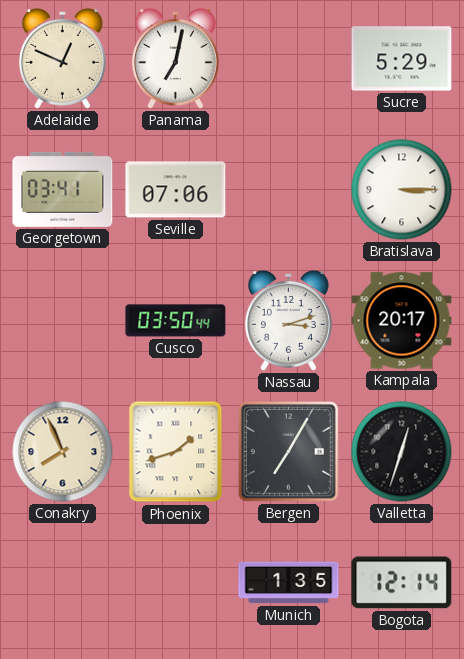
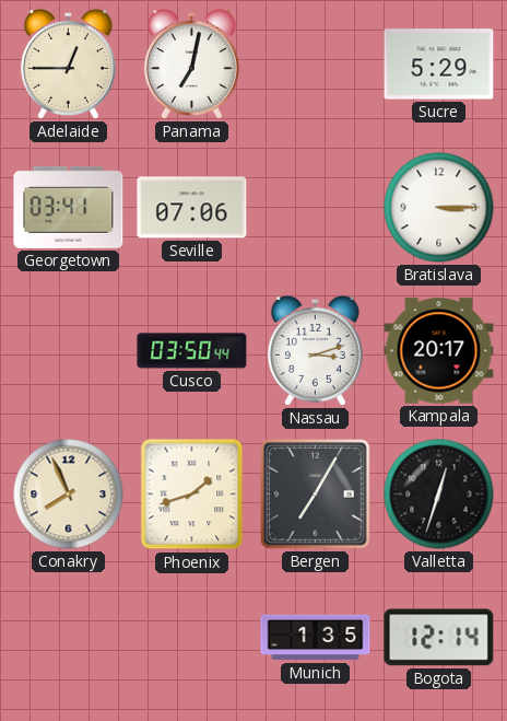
Adelaide: 12:49 -> 12:45
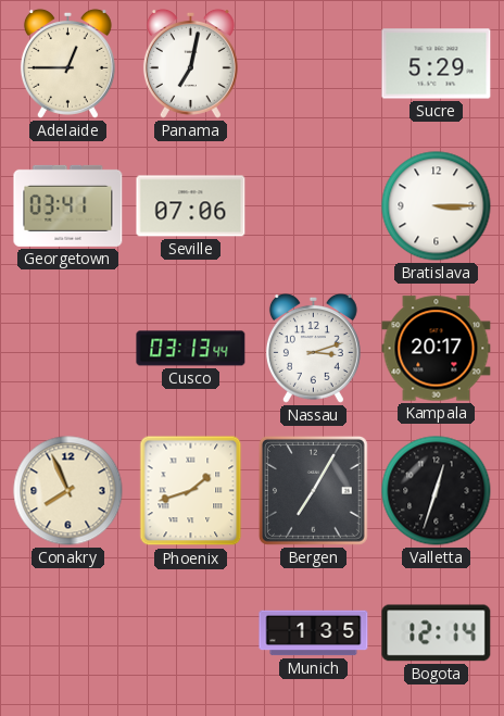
Cusco: 03:50 -> 03:13
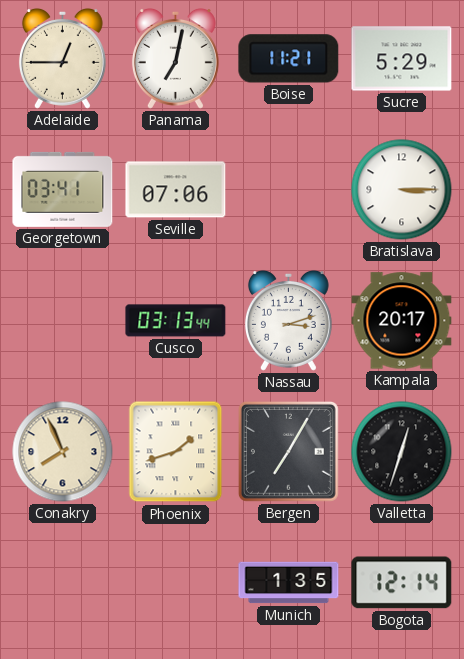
Boise: none -> 11:21
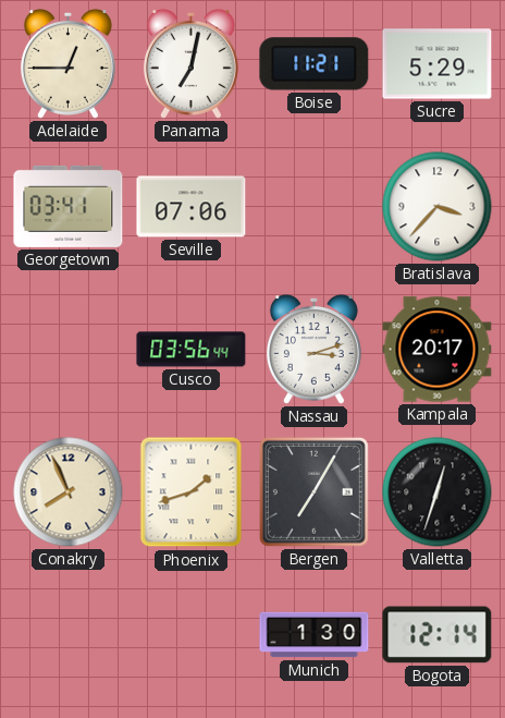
Bratislava: 3:15 -> 3:37
Cusco: 03:13 -> 03:56
Munich: 1:35 -> 1:30
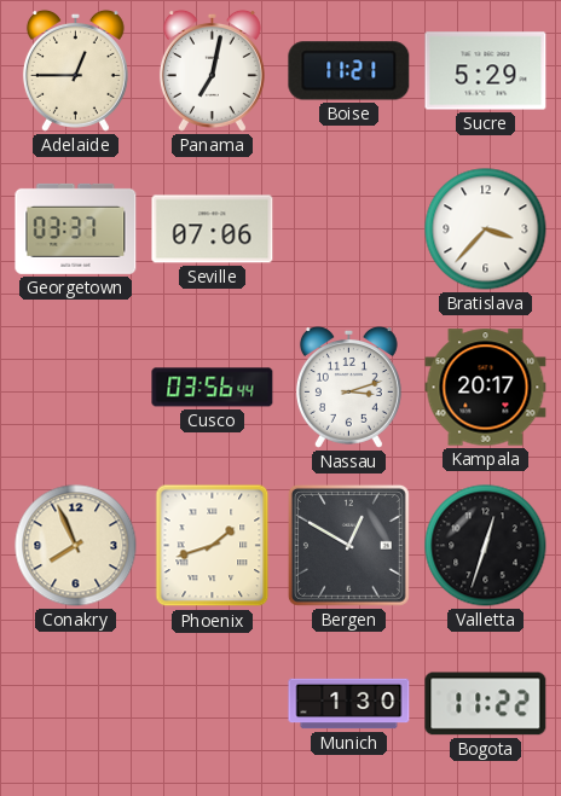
Georgetown: 03:41 -> 03:37
Bergen: 7:05 -> 12:50
Bogota: 12:14 -> 11:22
